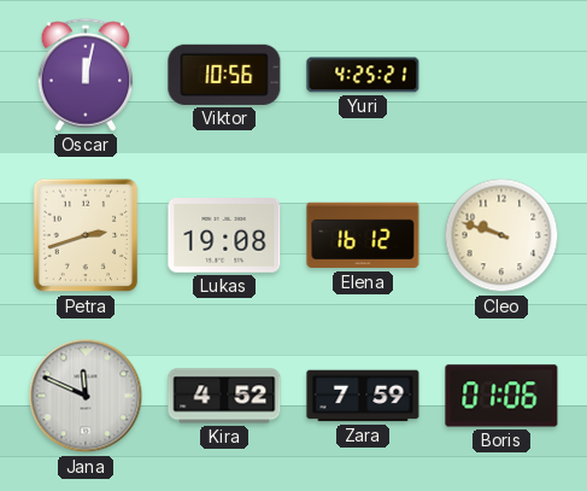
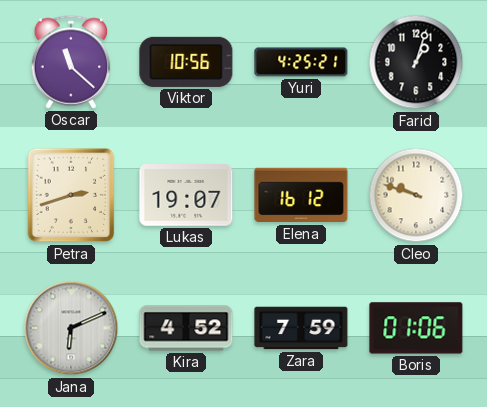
Oscar: 12:02 -> 11:22
Farid: none -> 1:03
Lukas: 19:08 -> 19:07
Jana: 11:49 -> 6:11
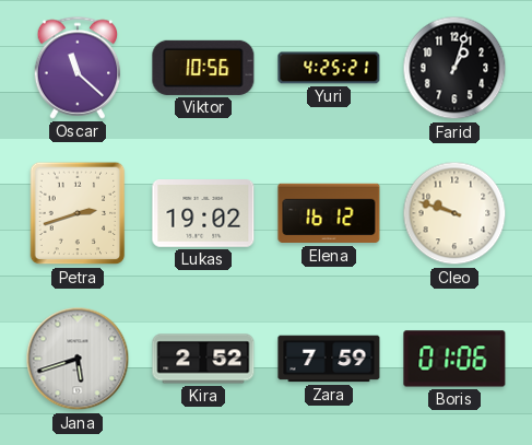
Lukas: 19:07 -> 19:02
Jana: 6:11 -> 5:42
Kira: 4:52 -> 2:52
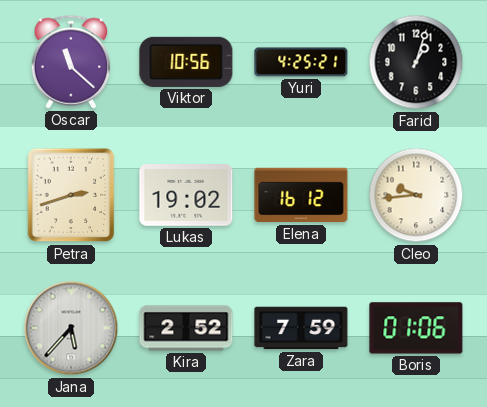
Cleo: 9:48 -> 9:44
Jana: 5:42 -> 5:37
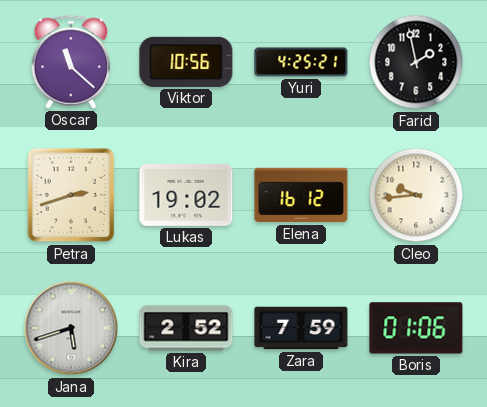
Farid: 1:03 -> 1:58
Jana: 5:37 -> 5:42
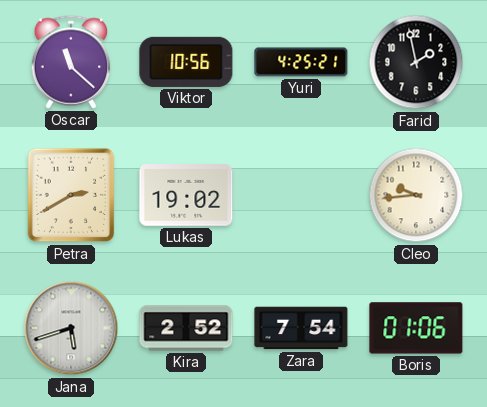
Petra: 2:42 -> 2:40
Elena: 16:12 -> none
Zara: 7:59 -> 7:54
